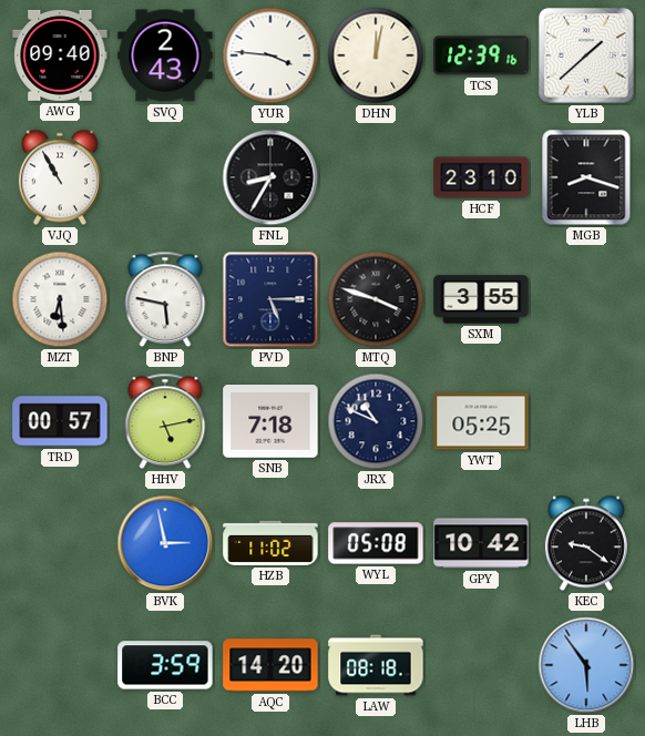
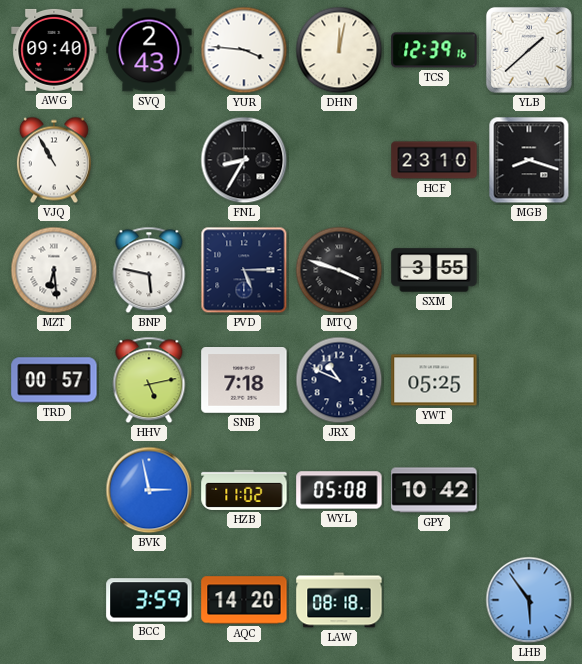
KEC: 9:21 -> none
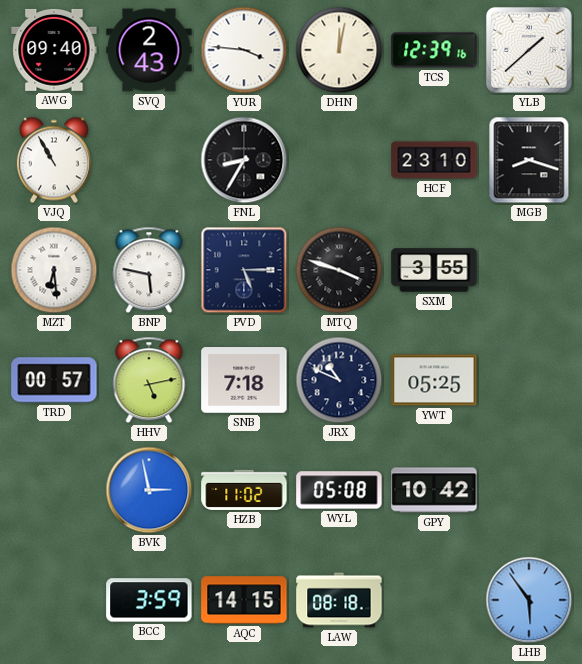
AQC: 14:20 -> 14:15
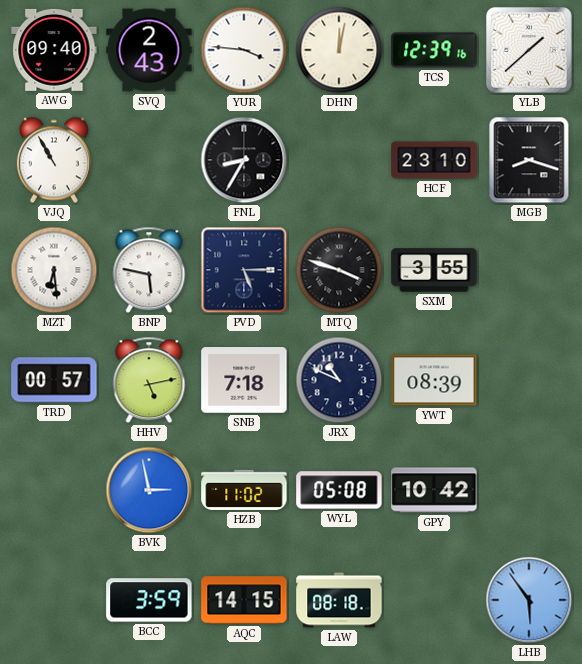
YWT: 05:25 -> 08:39
